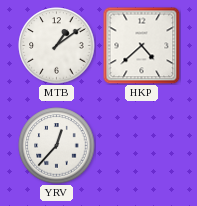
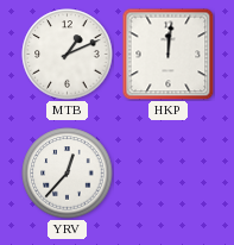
MTB: 1:09 -> 1:11
HKP: 4:38 -> 12:01
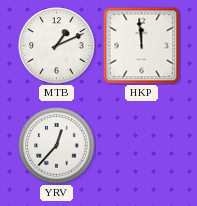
HKP: 12:01 -> 11:59
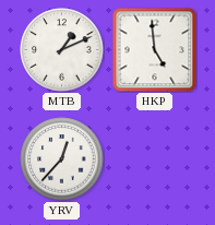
HKP: 11:59 -> 4:59
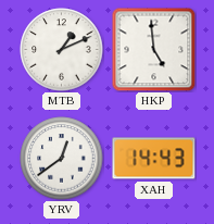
YRV: 12:37 -> 12:39
XAH: none -> 14:43
